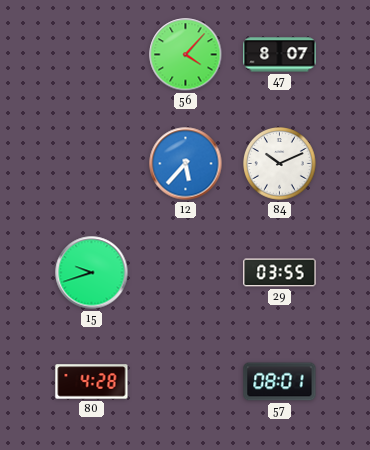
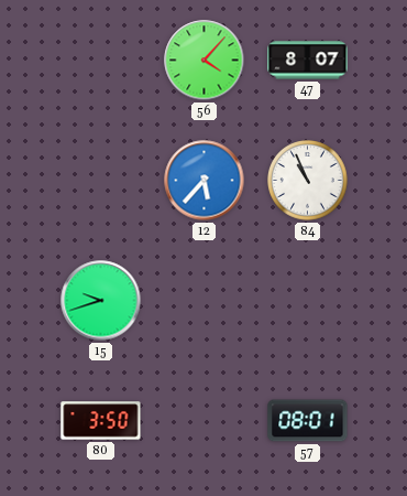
84: 10:11 -> 10:56
29: 03:55 -> none
80: 4:28 -> 3:50
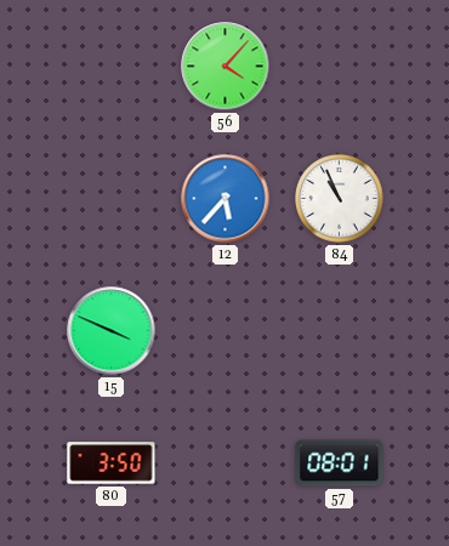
47: 8:07 -> none
15: 9:42 -> 3:49
